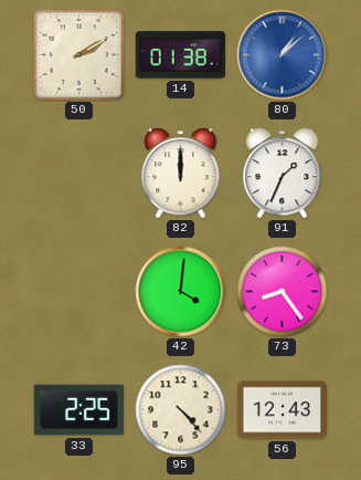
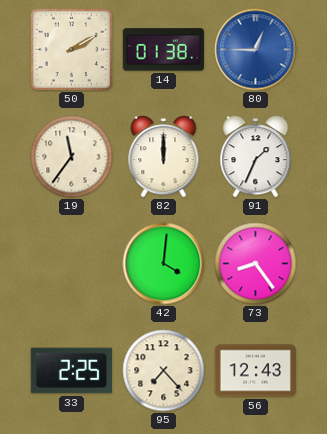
80: 1:08 -> 12:45
19: none -> 11:36
95: 4:23 -> 7:23
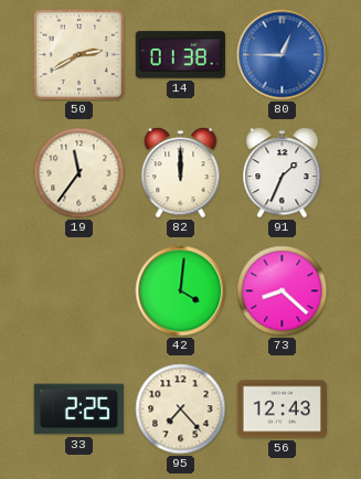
50: 2:10 -> 2:40
73: 8:24 -> 8:22
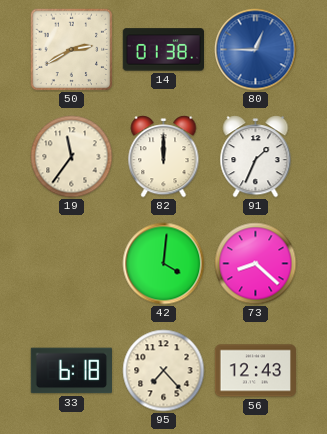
33: 2:25 -> 6:18
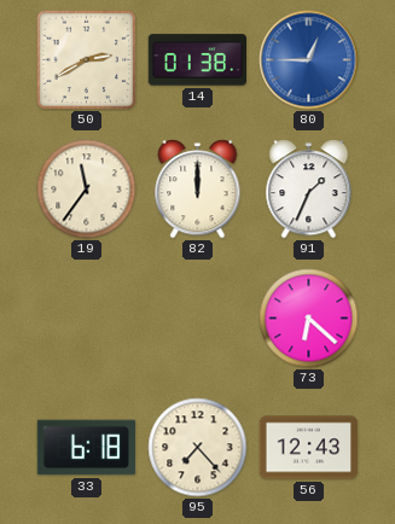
42: 4:01 -> none
73: 8:22 -> 6:22
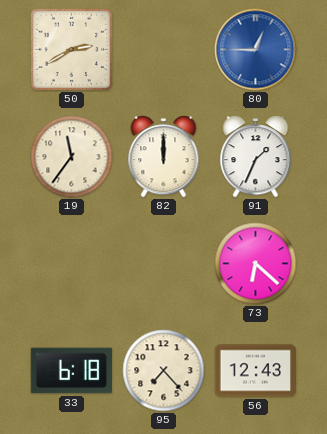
14: 01:38 -> none
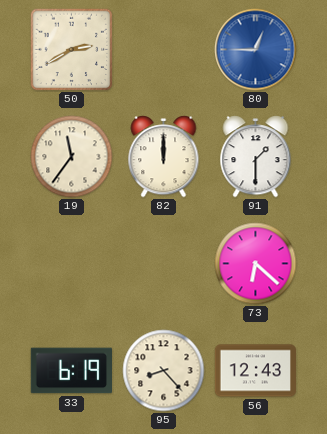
91: 1:34 -> 1:30
33: 6:18 -> 6:19
95: 7:23 -> 8:23
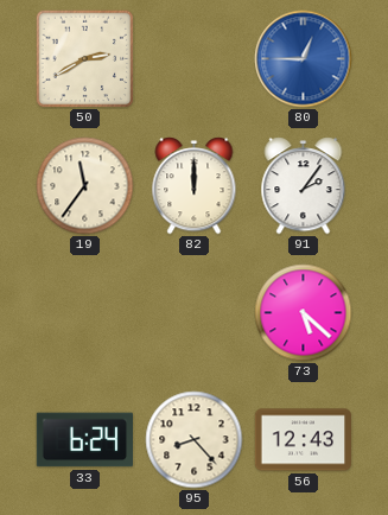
91: 1:30 -> 2:06
73: 6:22 -> 5:22
33: 6:19 -> 6:24
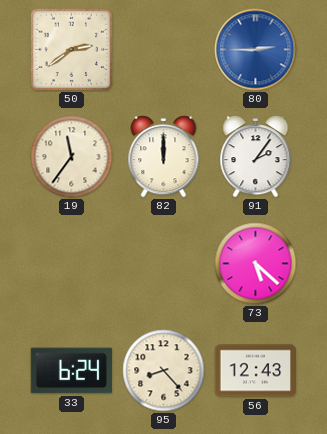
50: 2:40 -> 2:39
80: 12:45 -> 2:45
